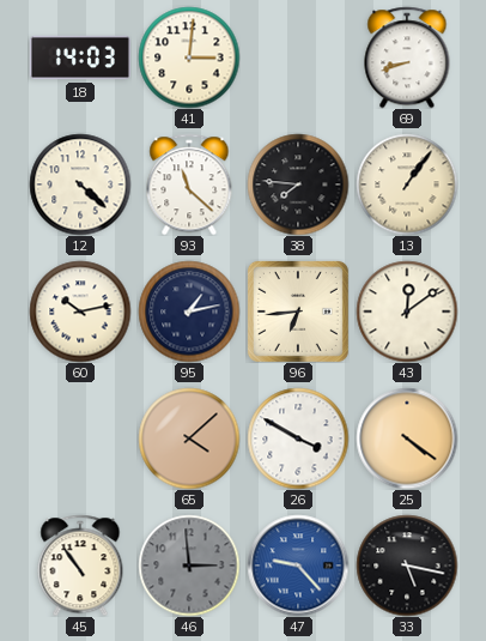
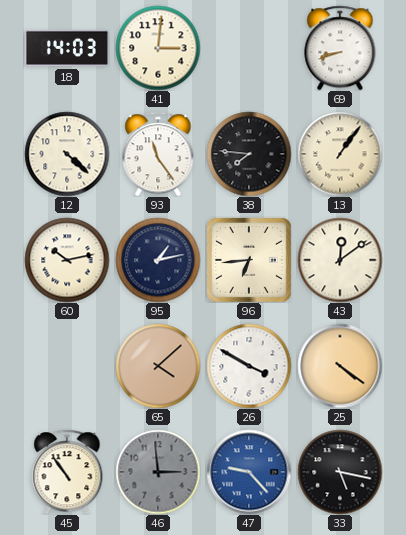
93: 11:22 -> 11:24
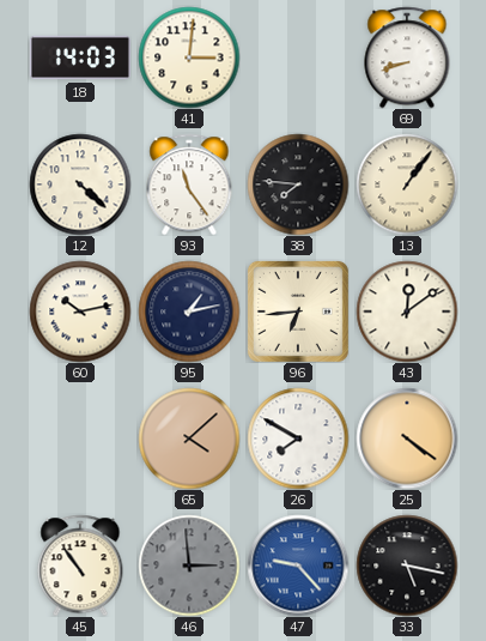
26: 3:50 -> 7:50
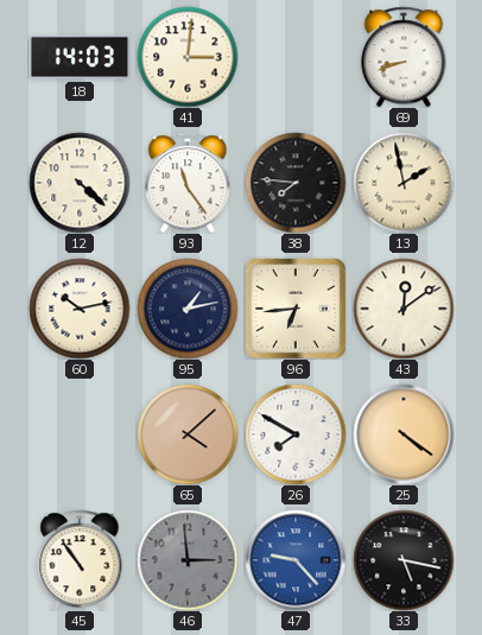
13: 1:06 -> 1:58
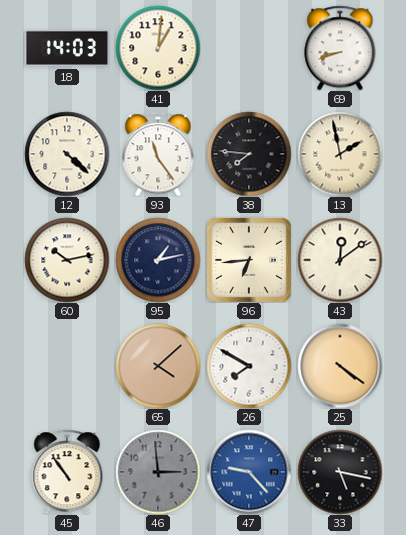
41: 3:01 -> 1:01
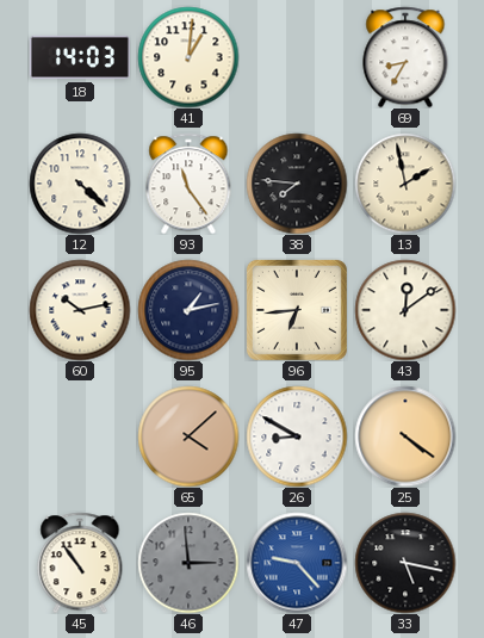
69: 8:42 -> 8:35
26: 7:50 -> 8:50
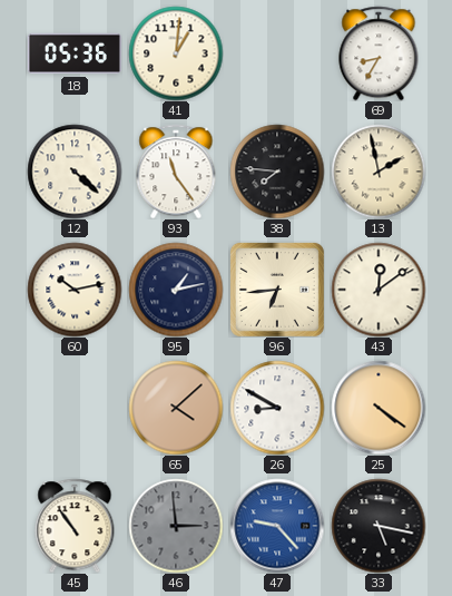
18: 14:03 -> 05:36
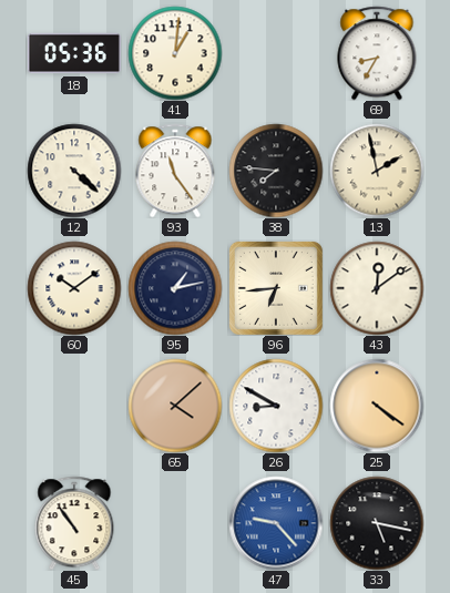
60: 10:13 -> 10:09
46: 2:59 -> none
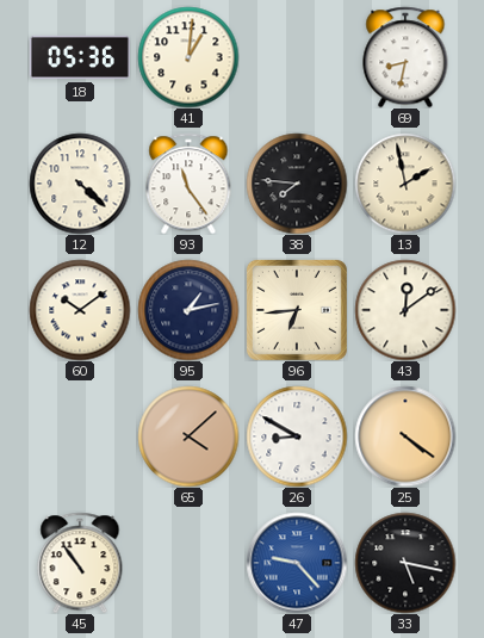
69: 8:35 -> 8:32
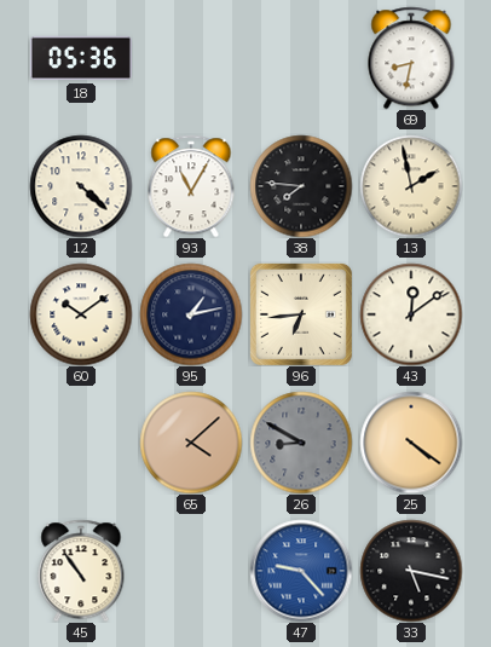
41: 1:01 -> none
93: 11:24 -> 11:05
26 dial: white -> grey
